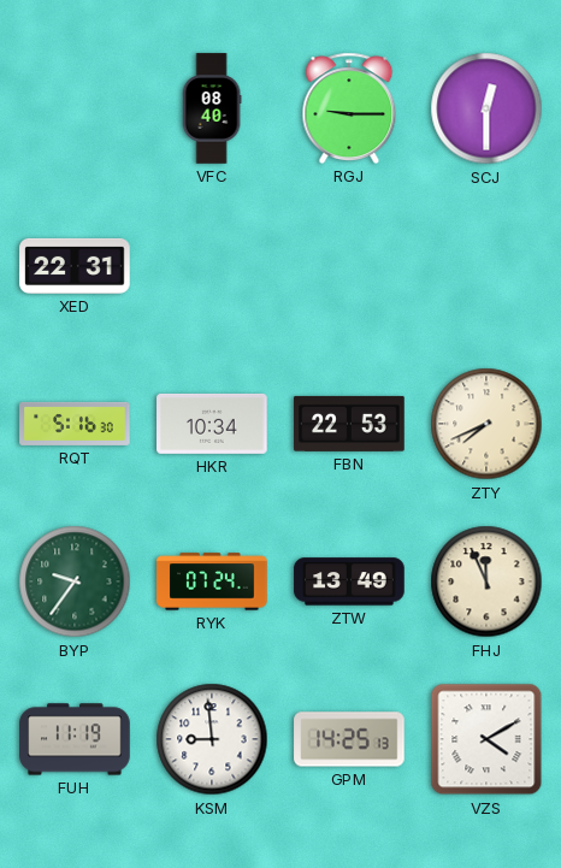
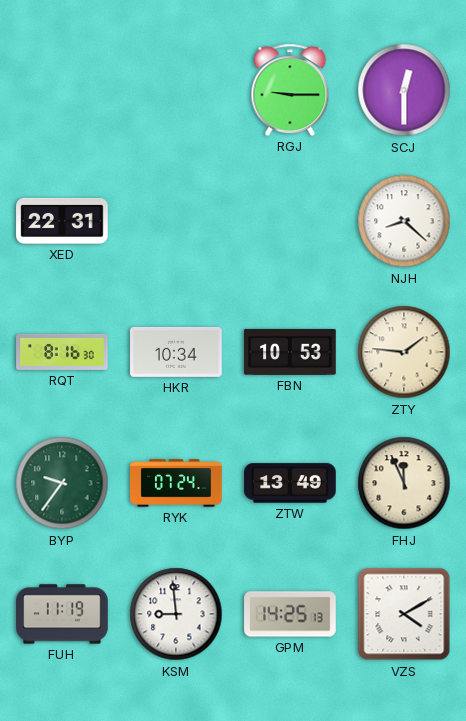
VFC: 08:40 -> none
NJH: none -> 8:22
RQT: 5:16 -> 8:16
FBN: 22:53 -> 10:53
ZTY: 7:41 -> 1:46
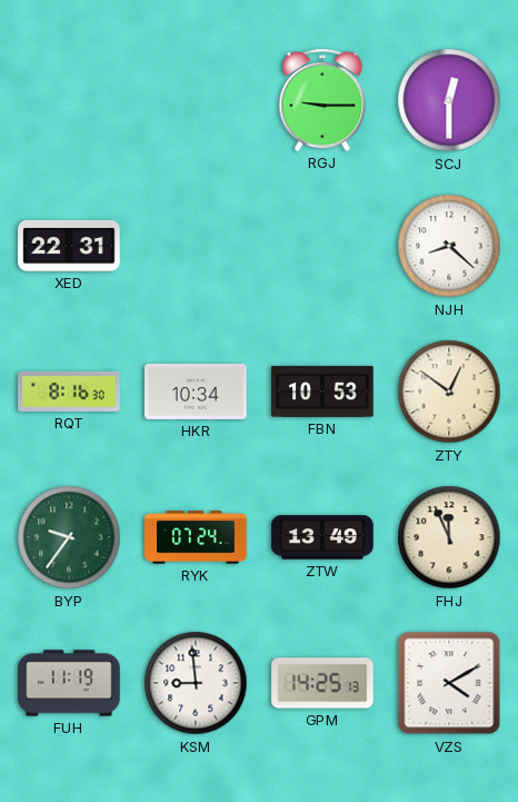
ZTY: 1:46 -> 12:51
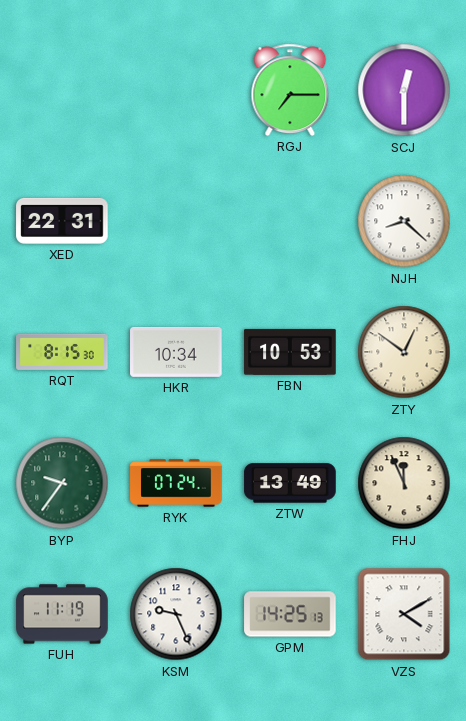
RGJ: 9:15 -> 7:15
RQT: 8:16 -> 8:15
KSM: 8:59 -> 9:26
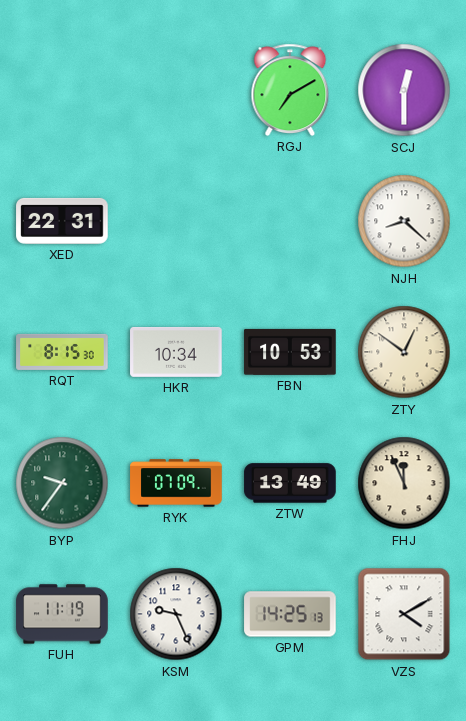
RGJ: 7:15 -> 7:10
RYK: 07:24 -> 07:09
